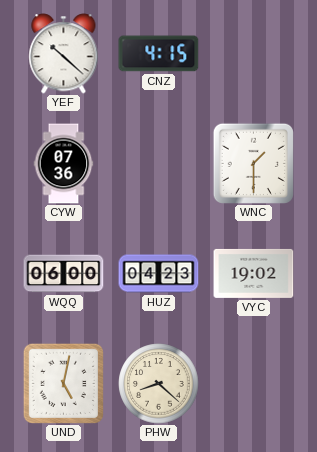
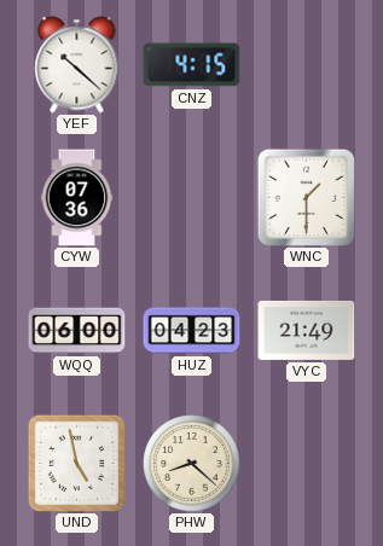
VYC: 19:02 -> 21:49
UND: 5:02 -> 4:58
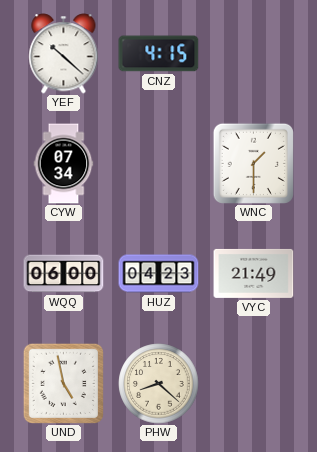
CYW: 07:36 -> 07:34
